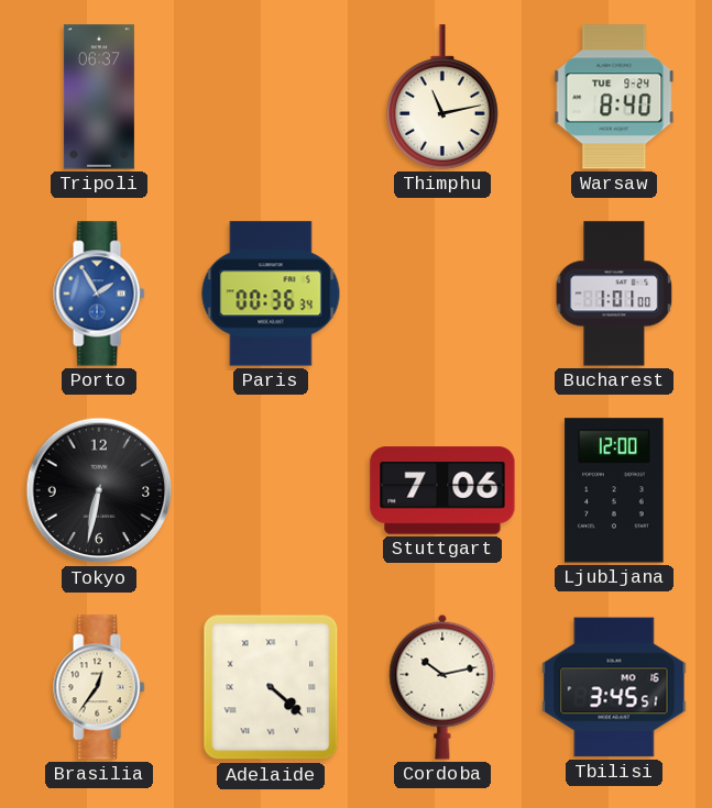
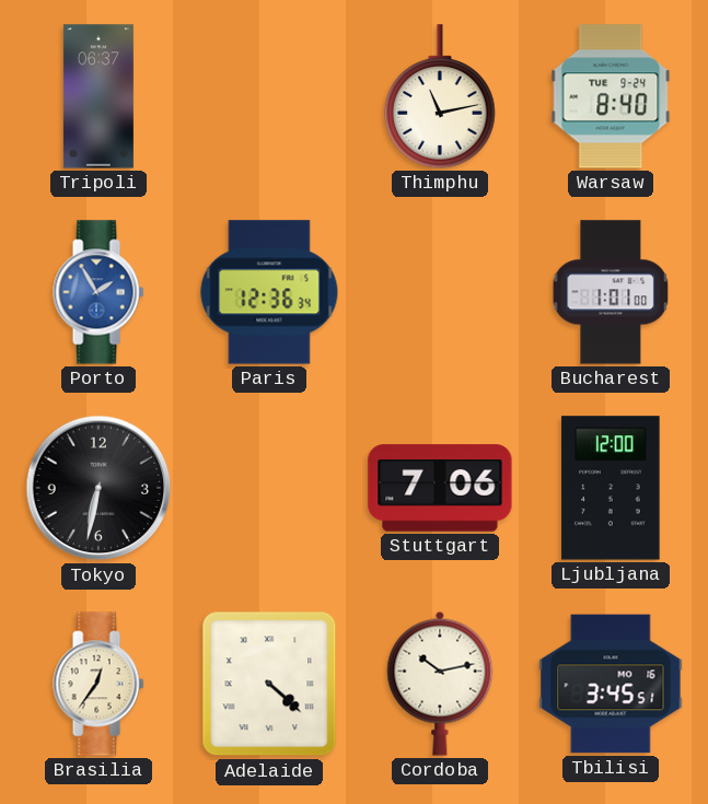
Paris: 00:36 -> 12:36
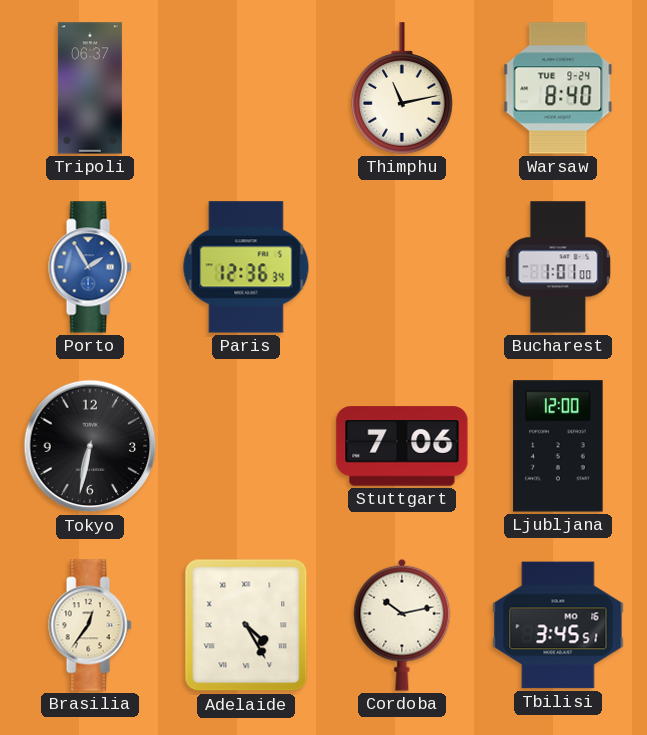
Adelaide: 4:22 -> 4:25
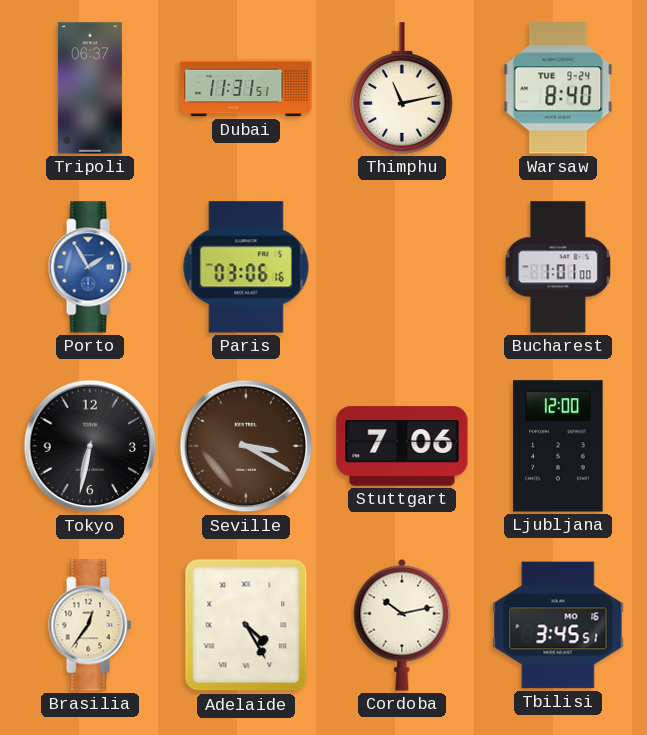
Dubai: none -> 11:31
Paris: 12:36 -> 03:06
Seville: none -> 3:20
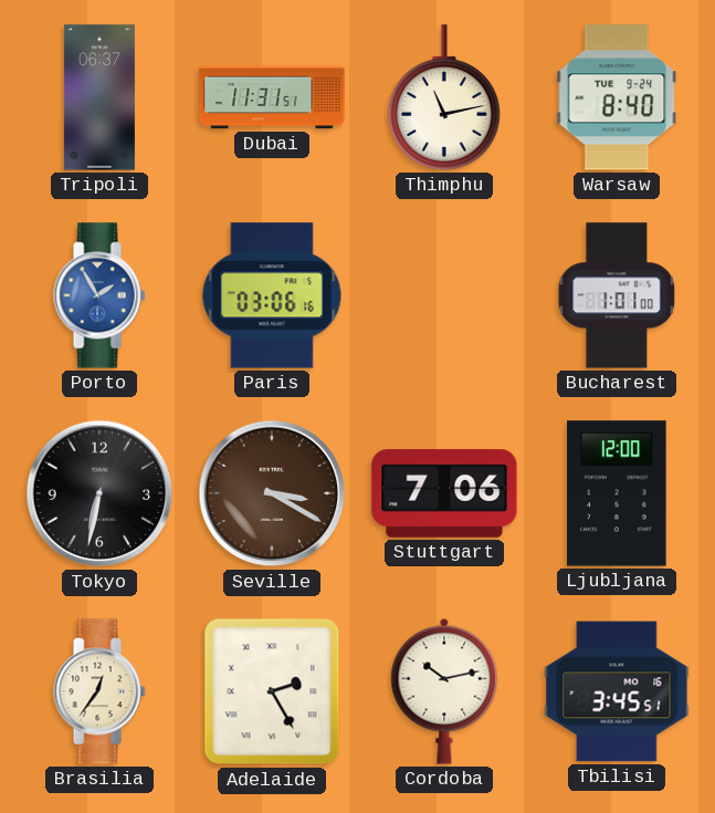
Adelaide: 4:25 -> 2:25
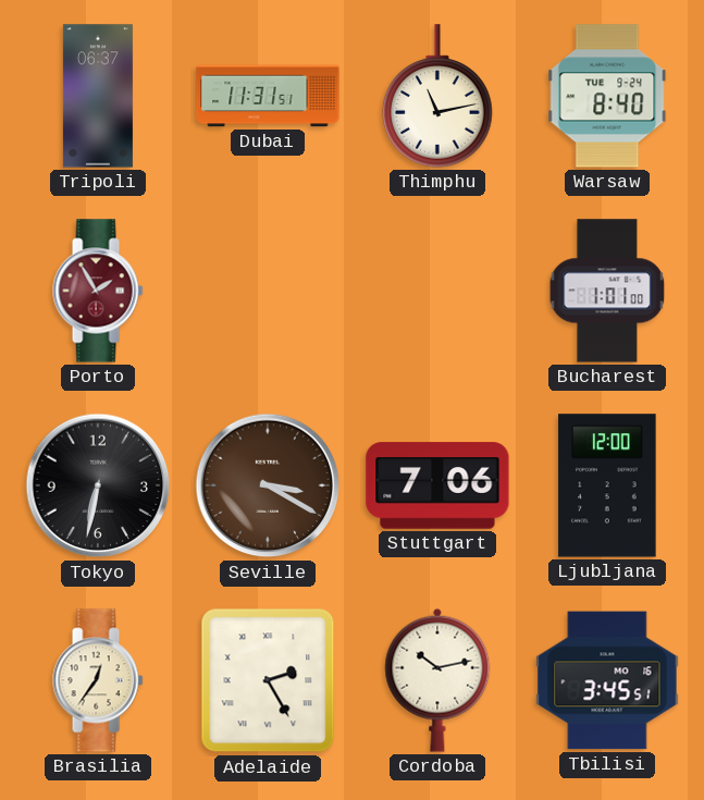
Porto dial: blue -> burgundy
Paris: 03:06 -> none
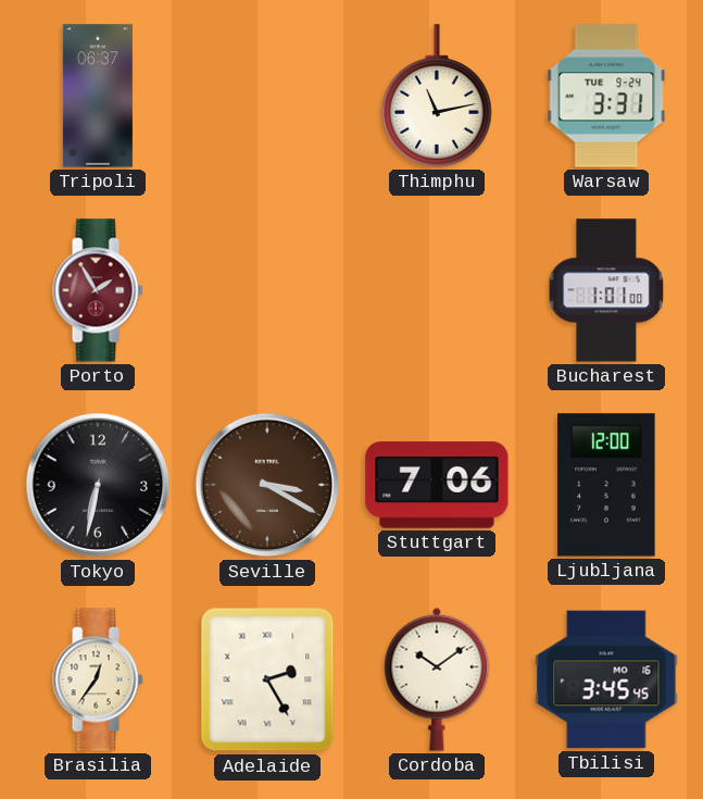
Dubai: 11:31 -> none
Warsaw: 8:40 -> 3:31
Cordoba: 10:13 -> 10:09
Tbilisi: 3:45:51 -> 3:45:45
